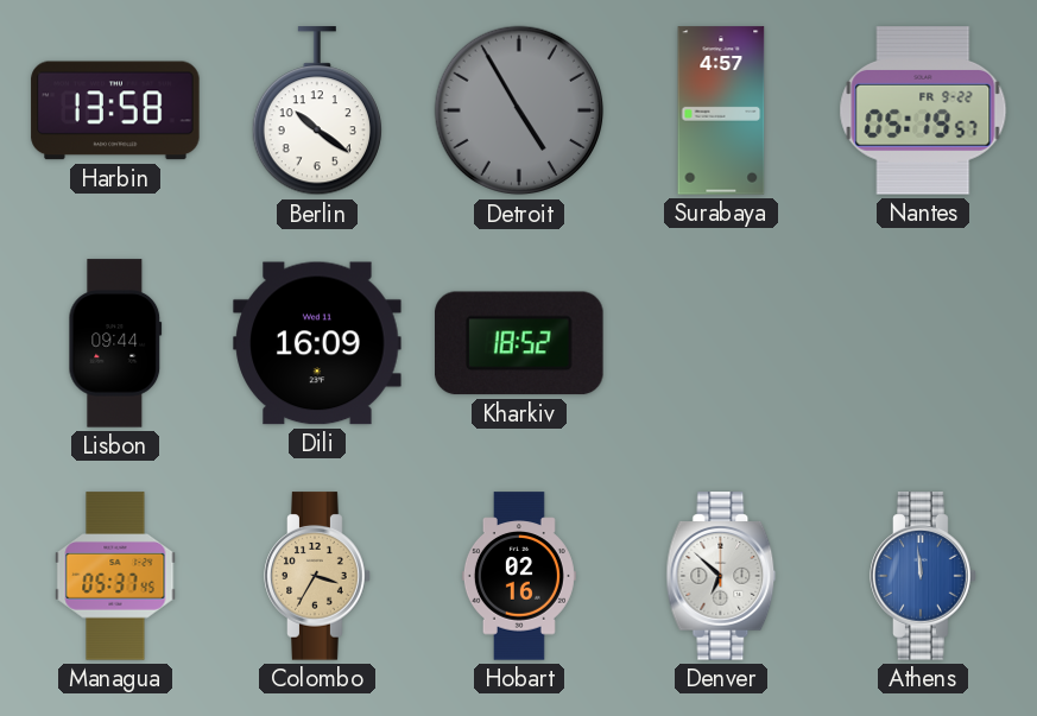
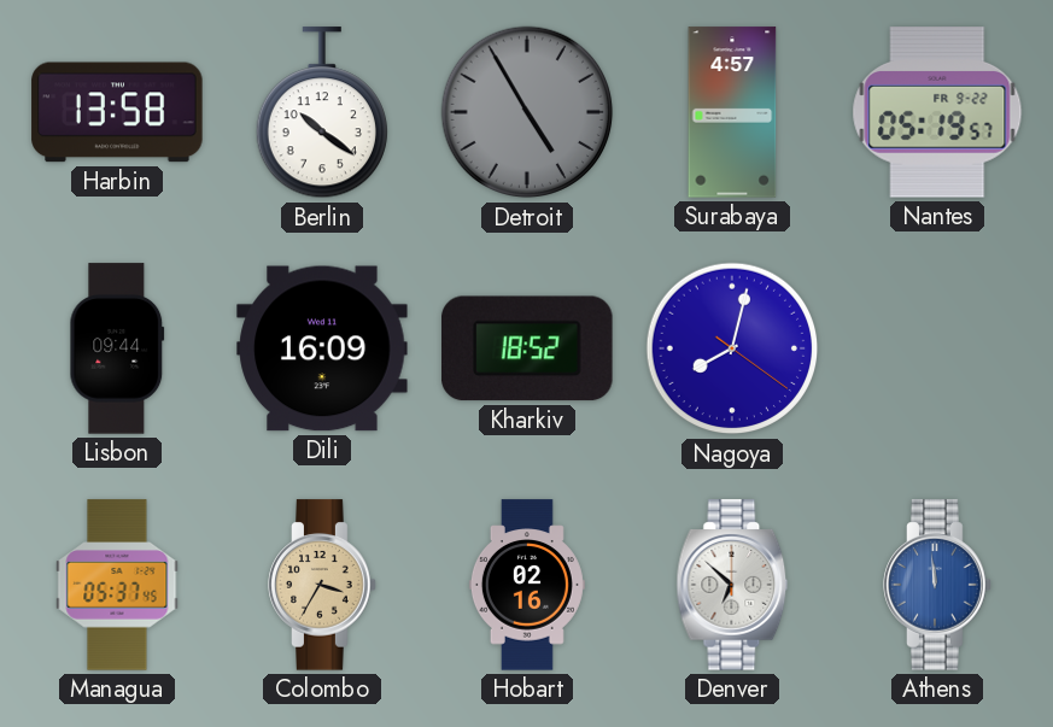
Nagoya: none -> 8:02
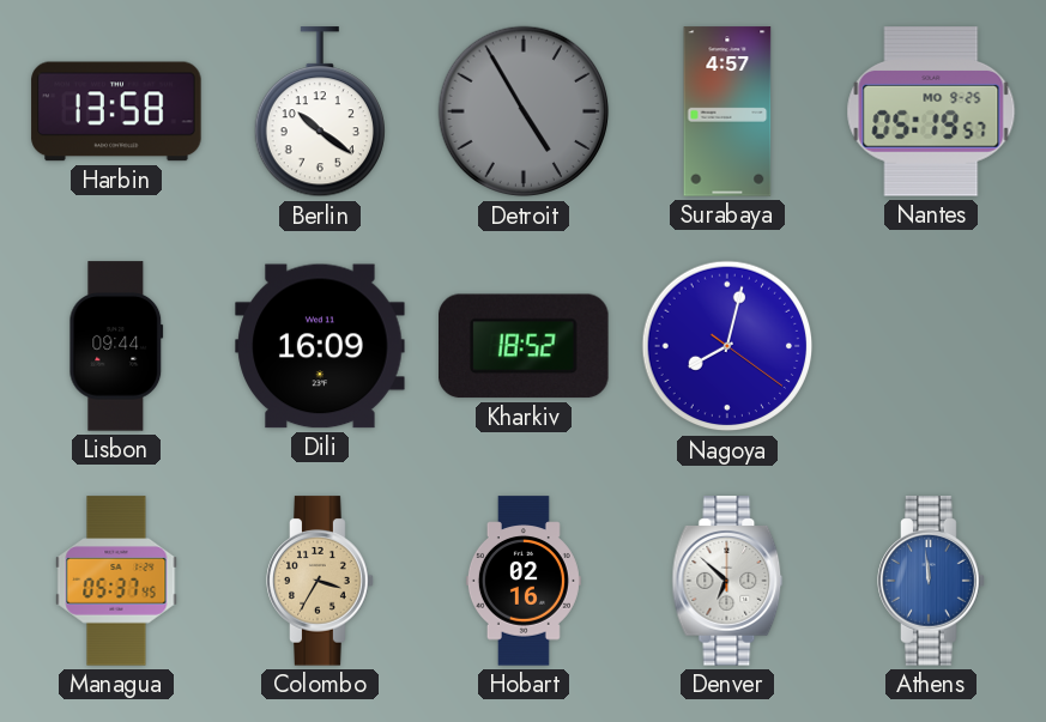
Nantes date: FR 9-22 -> MO 9-25
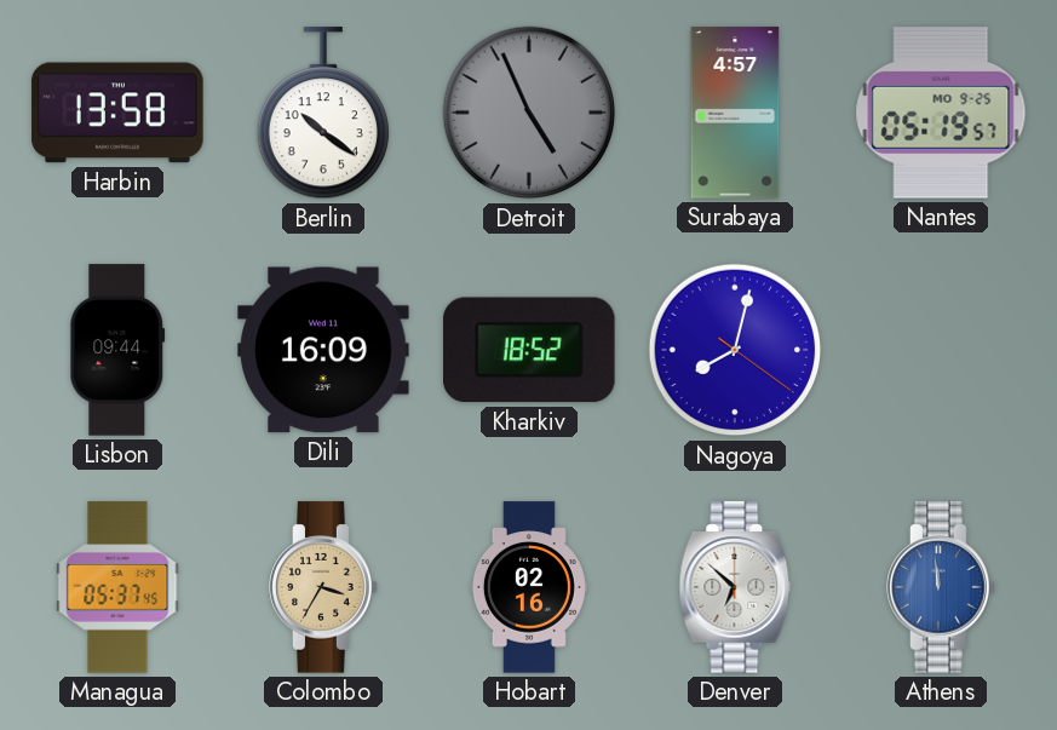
Detroit: 4:55 -> 4:56
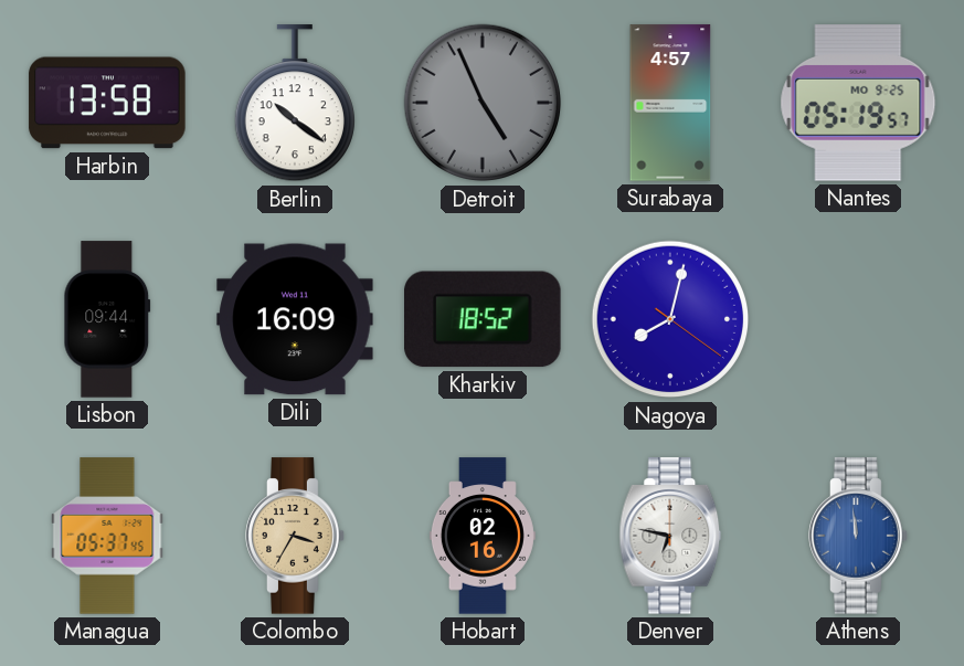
Denver: 6:52 -> 6:47
